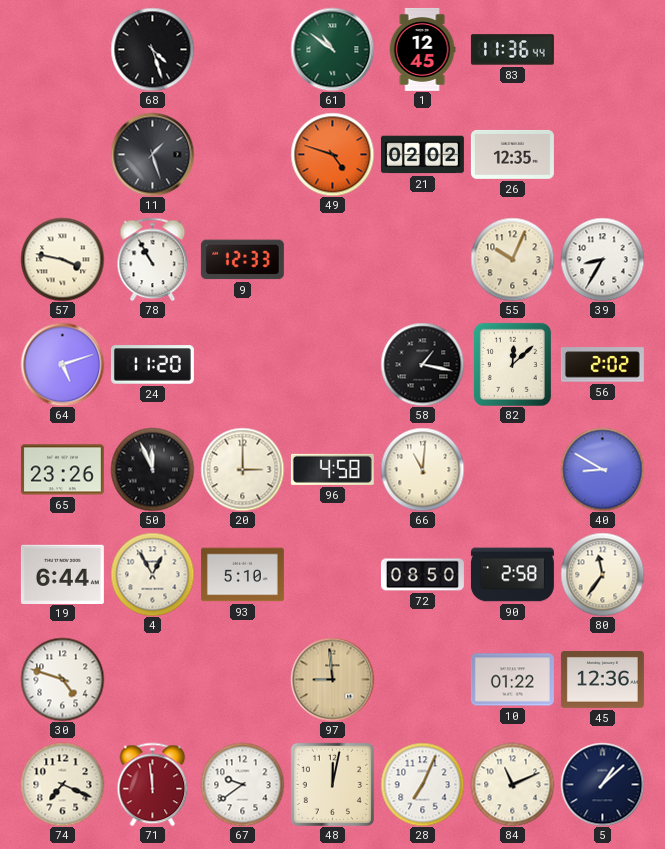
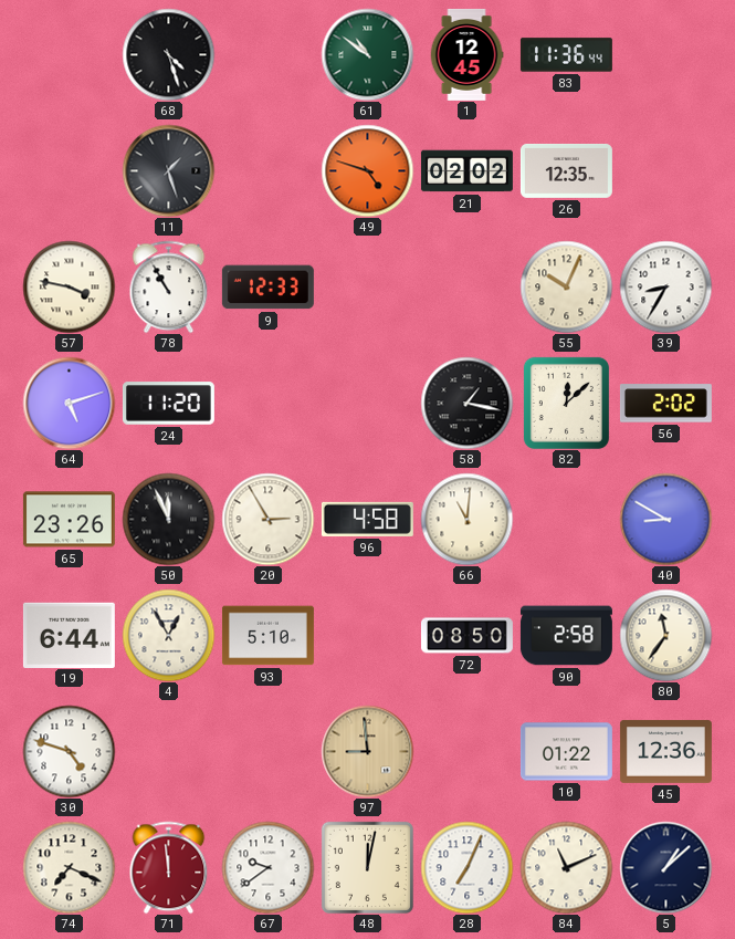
20: 3:00 -> 2:55
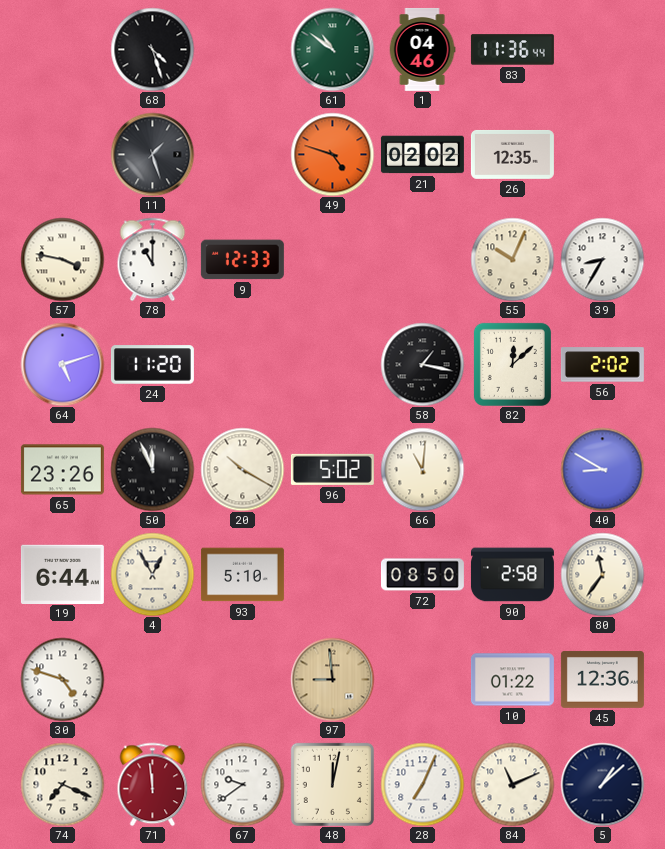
1: 12:45 -> 04:46
78: 10:55 -> 11:00
20: 2:55 -> 10:20
96: 4:58 -> 5:02
